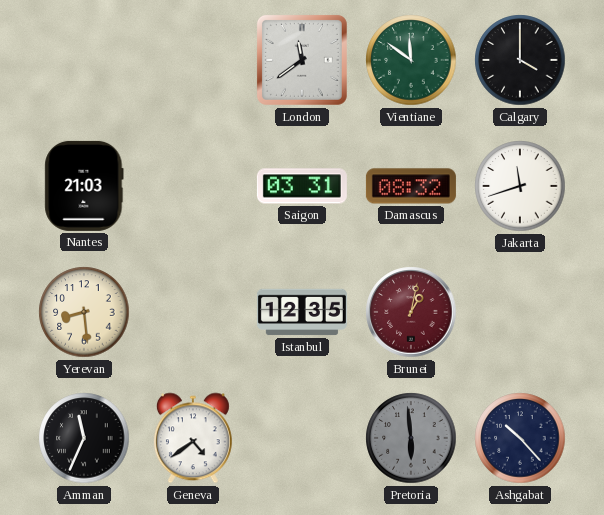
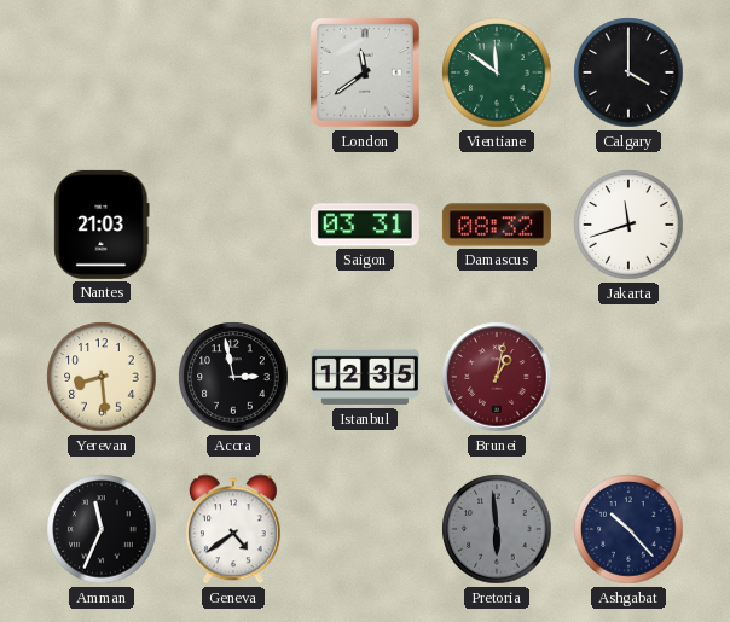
Accra: none -> 2:58
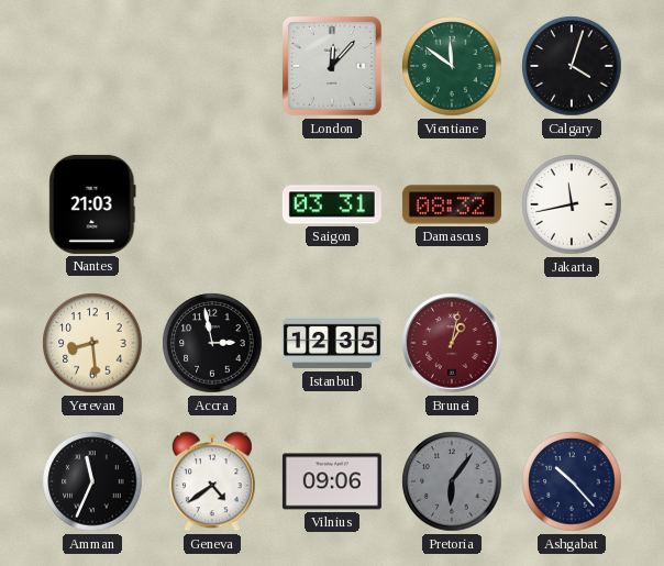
London: 11:39 -> 12:07
Calgary: 4:00 -> 4:03
Jakarta: 11:42 -> 11:43
Vilnius: none -> 09:06
Pretoria: 5:59 -> 6:06
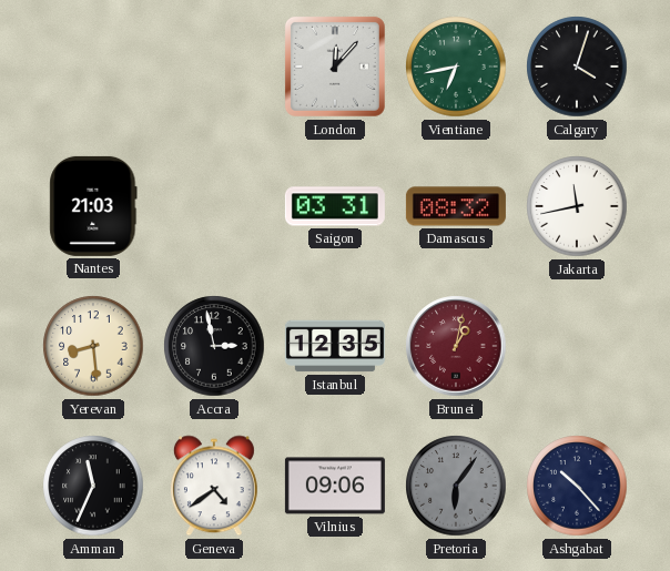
Vientiane: 11:51 -> 6:43
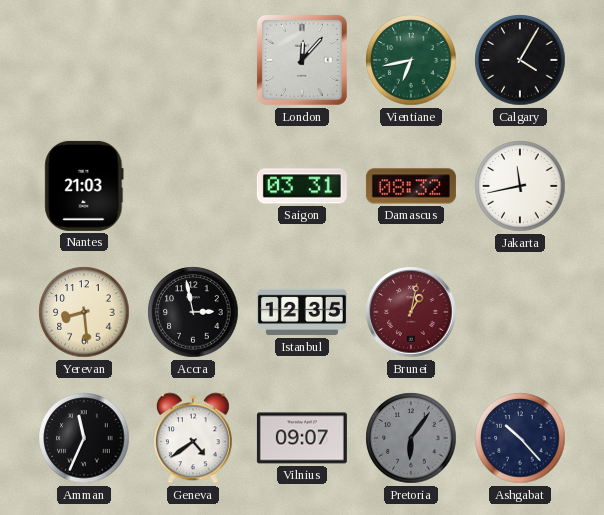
Calgary: 4:03 -> 4:05
Vilnius: 09:06 -> 09:07
